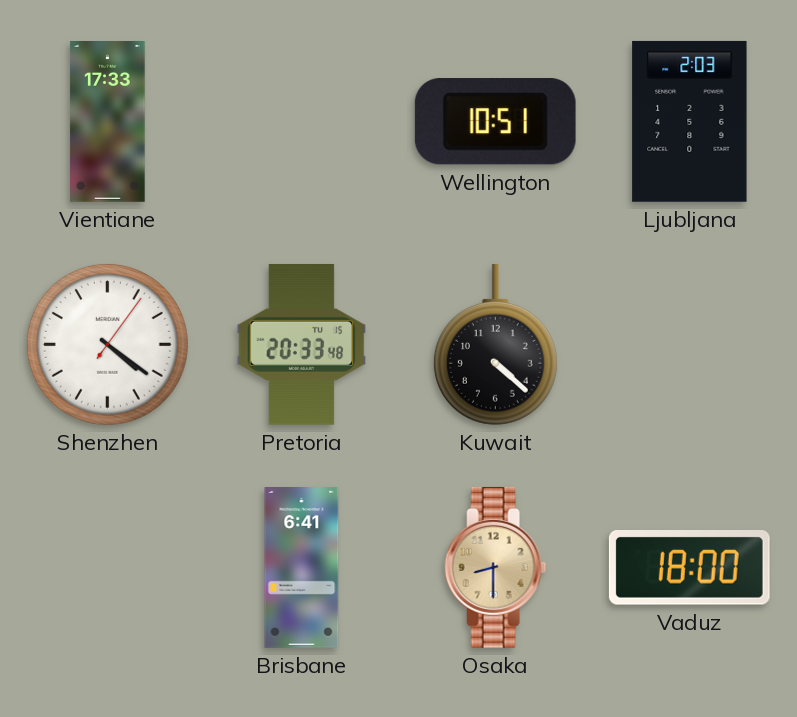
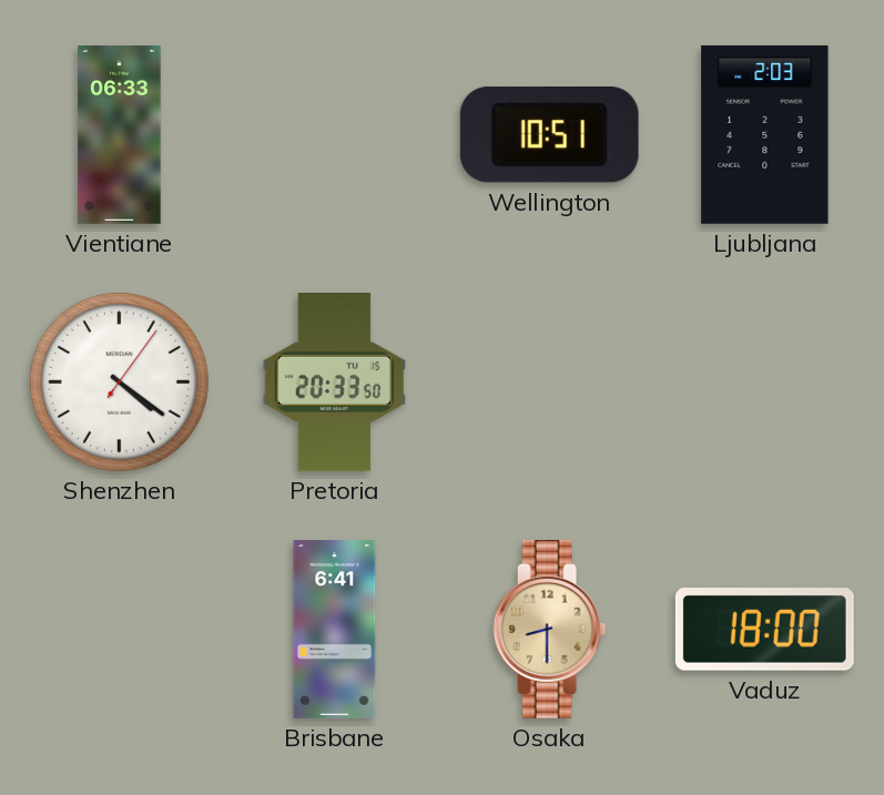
Vientiane: 17:33 -> 06:33
Pretoria: 20:33:48 -> 20:33:50
Kuwait: 4:22 -> none
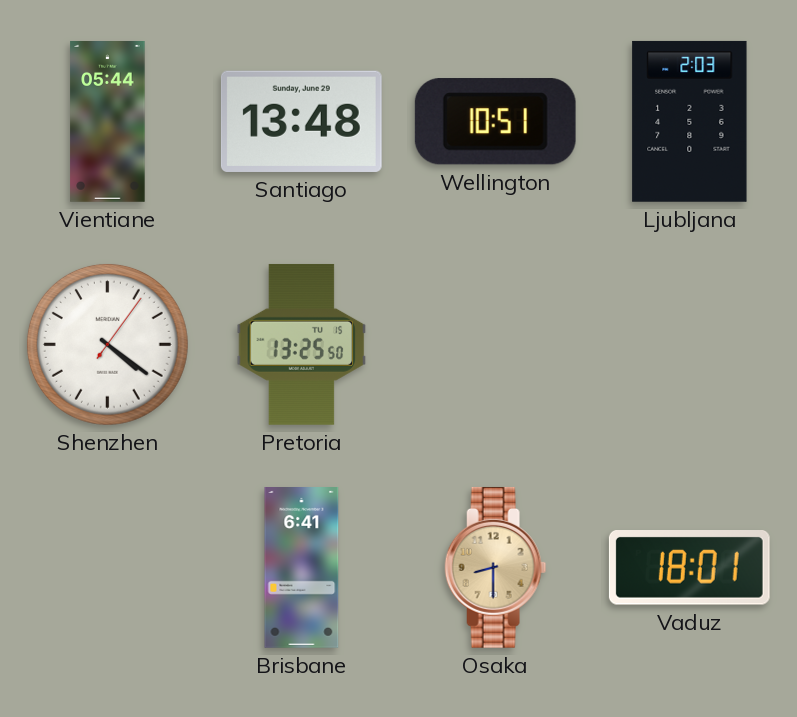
Vientiane: 06:33 -> 05:44
Santiago: none -> 13:48
Pretoria: 20:33 -> 13:25
Vaduz: 18:00 -> 18:01
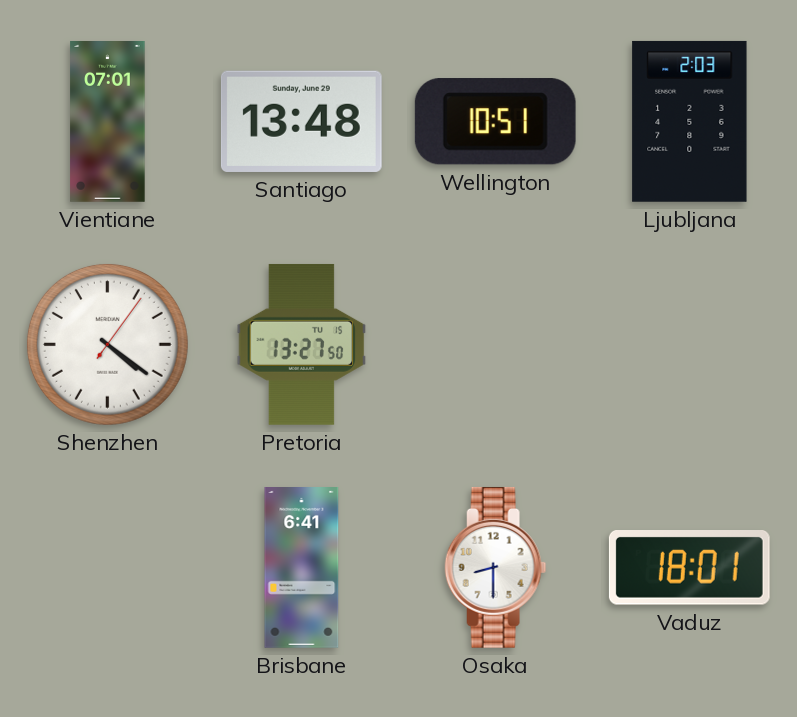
Vientiane: 05:44 -> 07:01
Pretoria: 13:25 -> 13:27
Osaka dial: champagne -> white
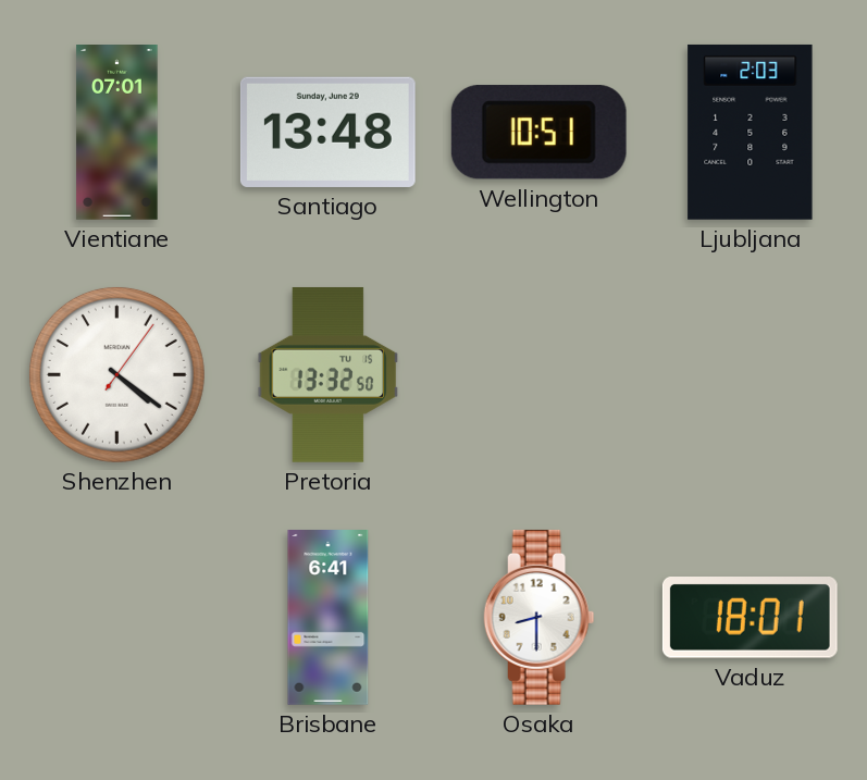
Pretoria: 13:27 -> 13:32
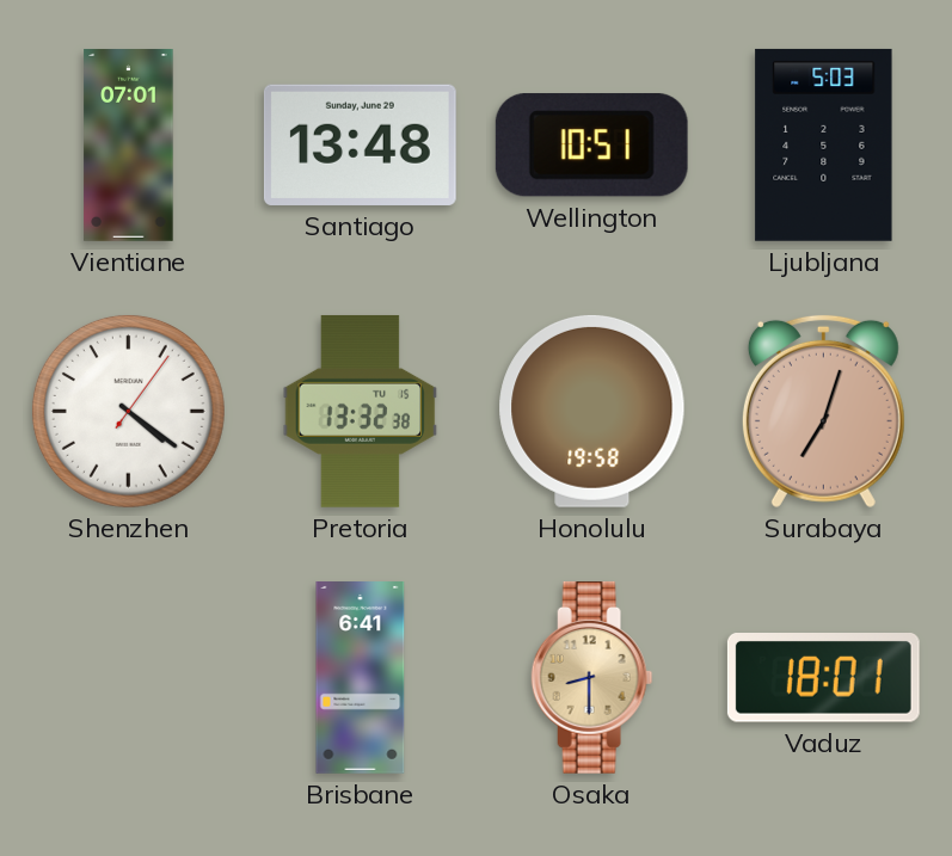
Ljubljana: 2:03 -> 5:03
Pretoria: 13:32:50 -> 13:32:38
Honolulu: none -> 19:58
Surabaya: none -> 7:03
Osaka dial: white -> champagne
